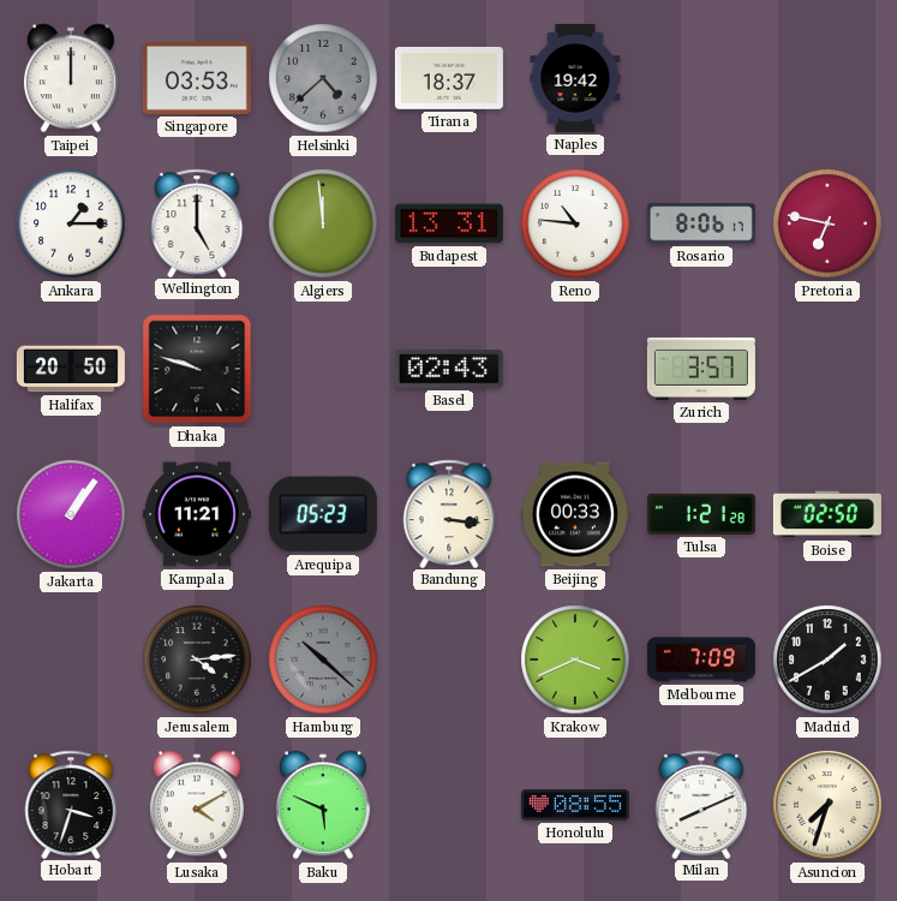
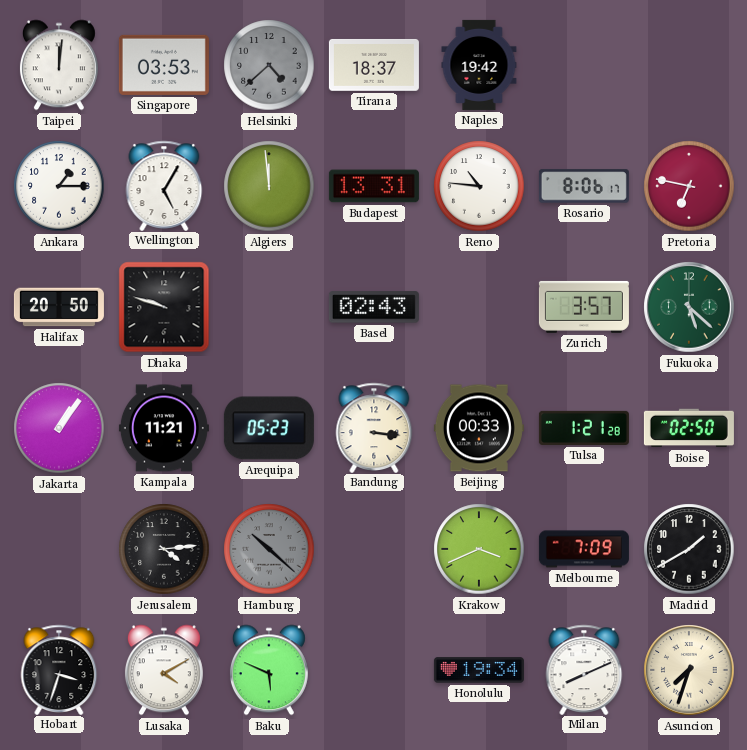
Taipei: 12:00 -> 12:01
Wellington: 5:00 -> 5:05
Fukuoka: none -> 5:22
Honolulu: 08:55 -> 19:34
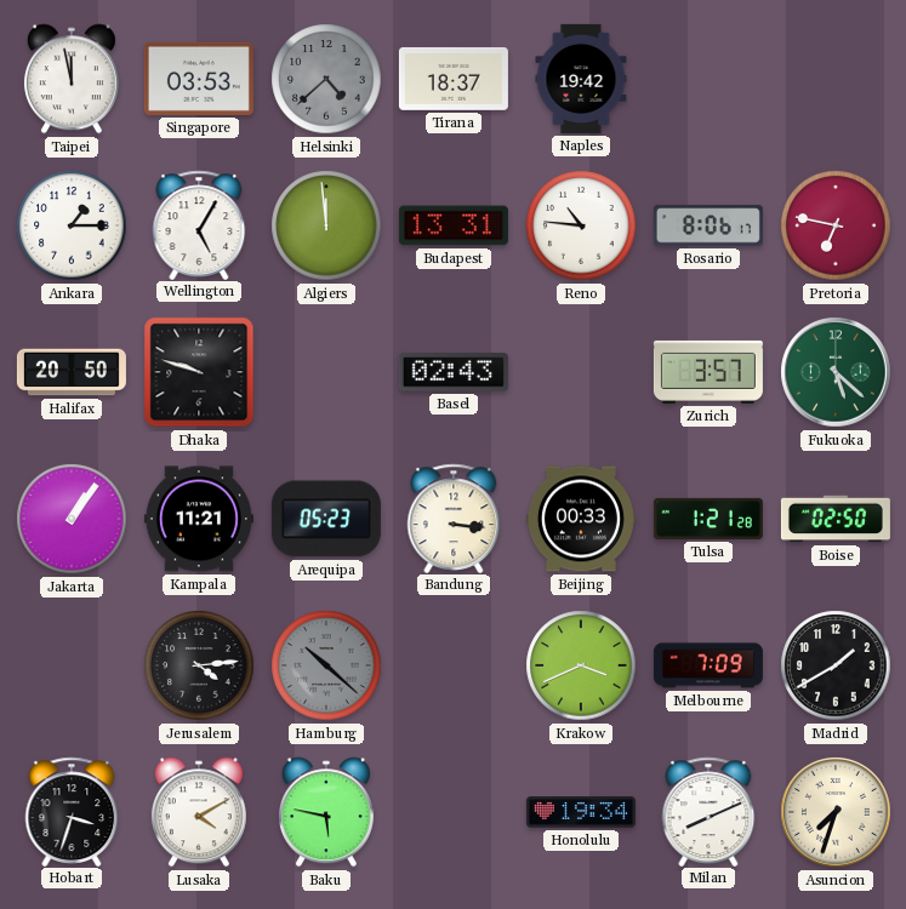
Taipei: 12:01 -> 11:58
Baku: 5:49 -> 5:47
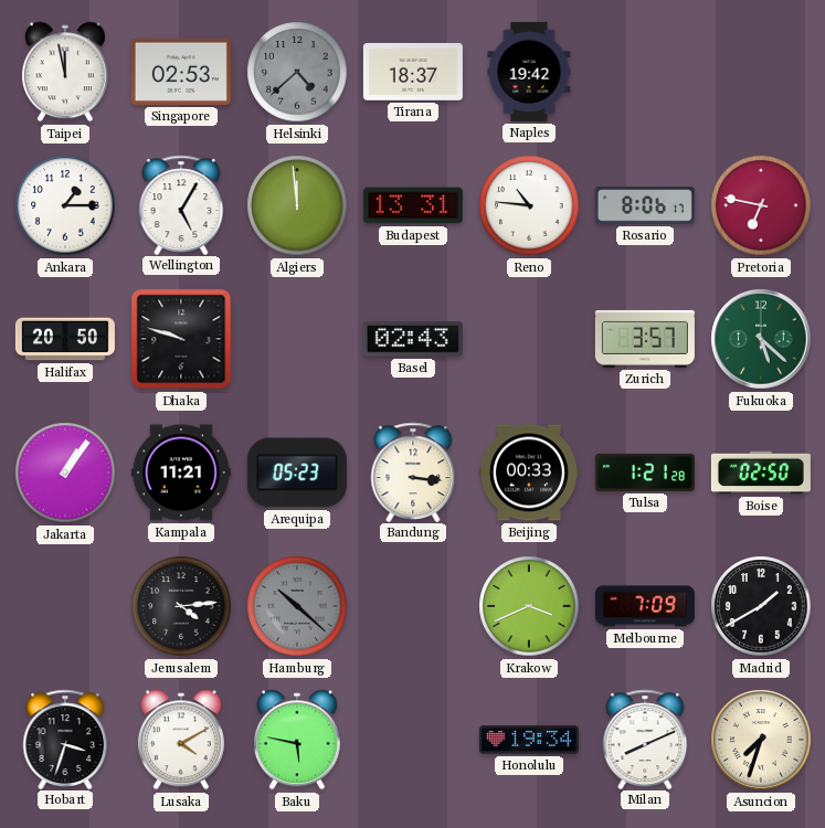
Singapore: 03:53 -> 02:53
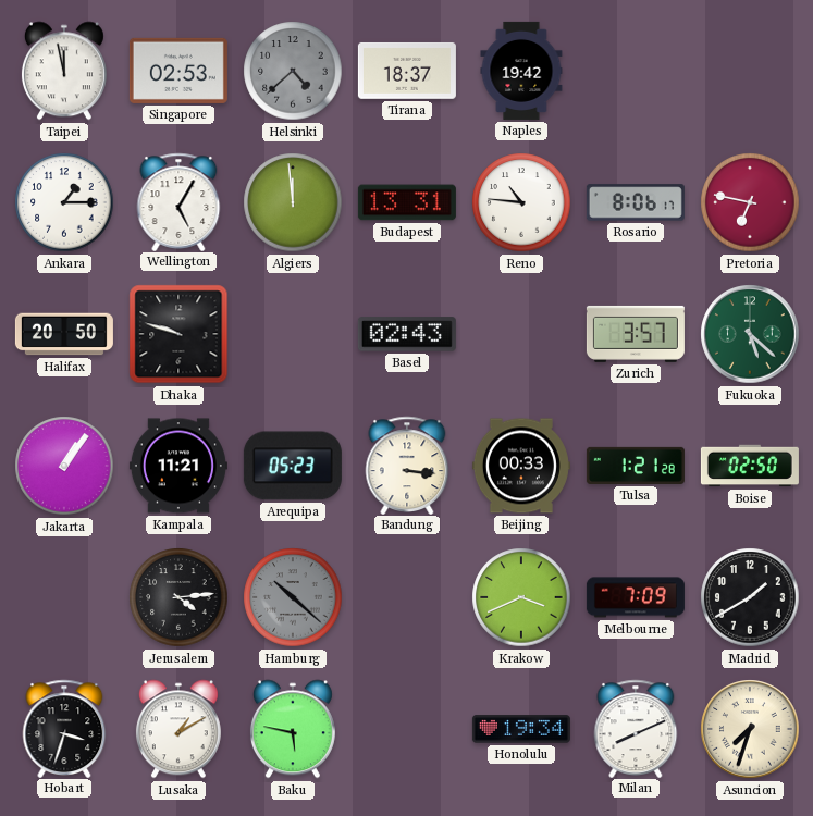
Lusaka: 4:10 -> 1:10
